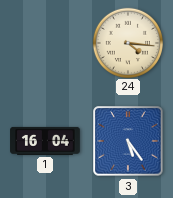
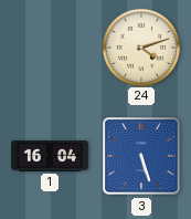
24: 4:16 -> 4:12
3: 5:24 -> 5:27
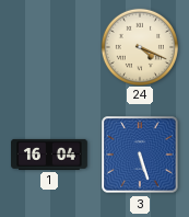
24: 4:12 -> 4:19
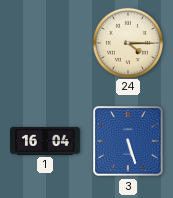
24: 4:19 -> 4:15
